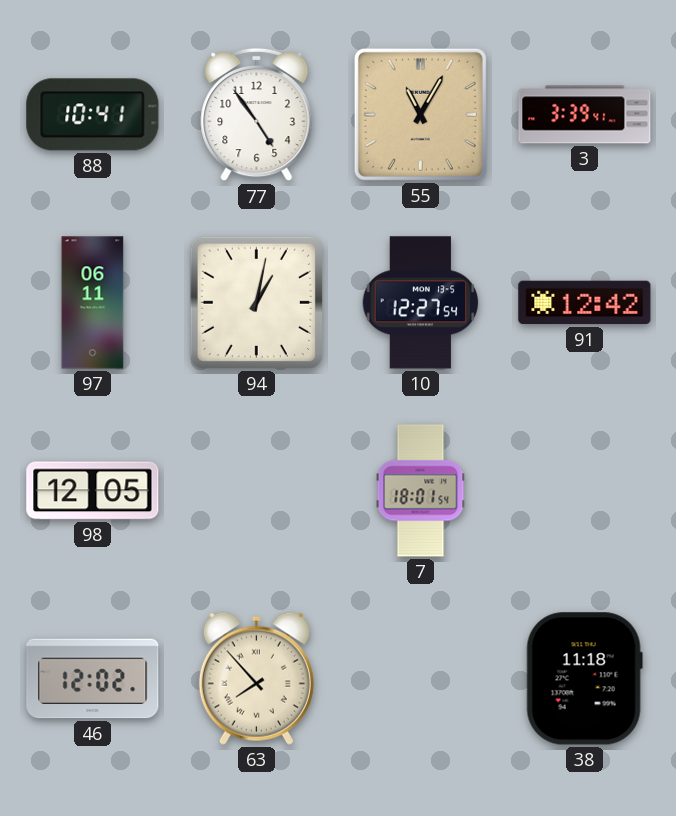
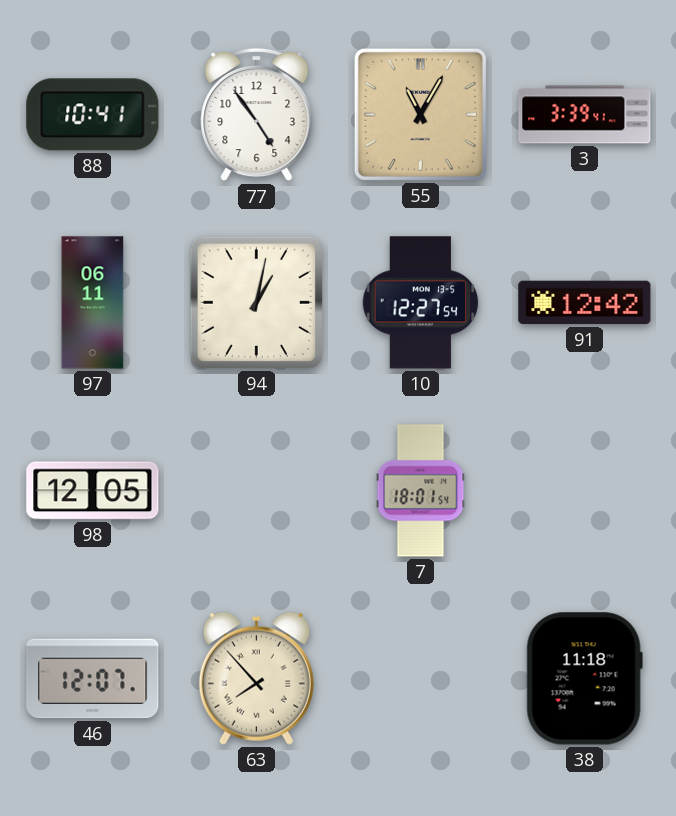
46: 12:02 -> 12:07
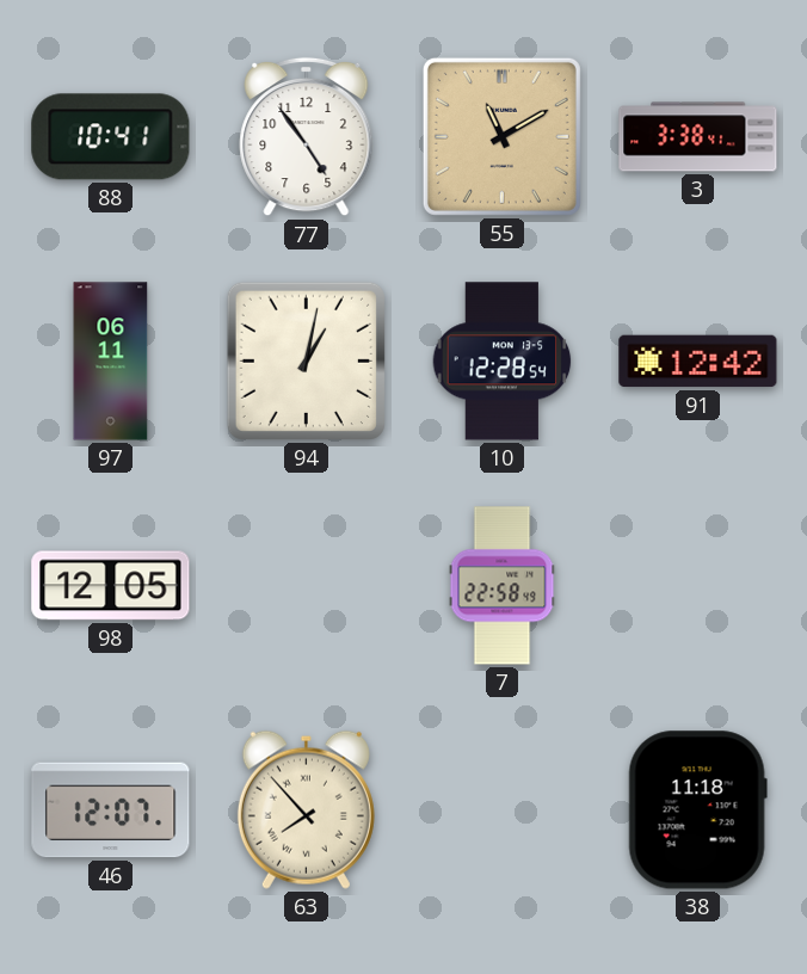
55: 11:05 -> 11:10
3: 3:39 -> 3:38
10: 12:27 -> 12:28
7: 18:01 -> 22:58
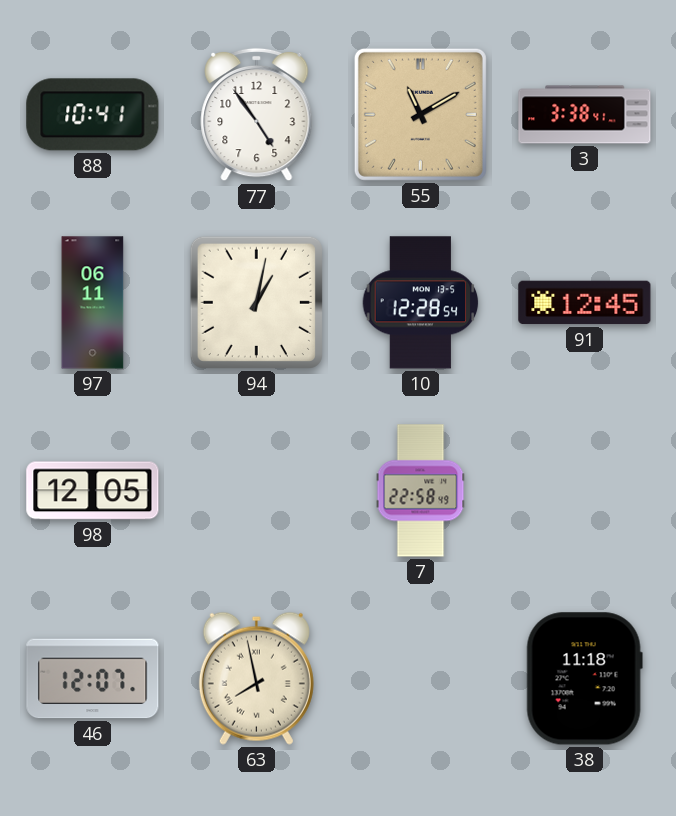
91: 12:42 -> 12:45
63: 7:53 -> 7:58
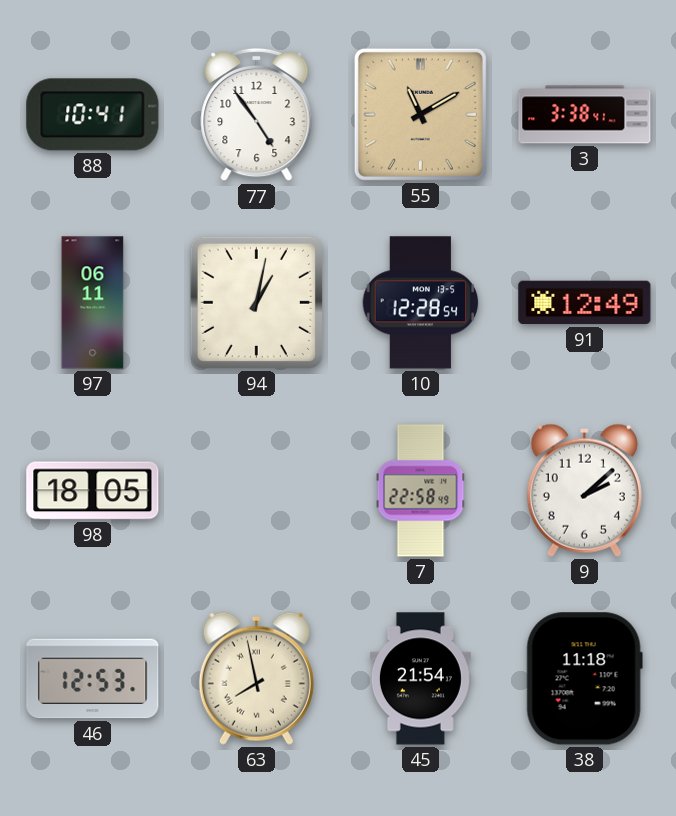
91: 12:45 -> 12:49
98: 12:05 -> 18:05
9: none -> 2:08
46: 12:07 -> 12:53
45: none -> 21:54
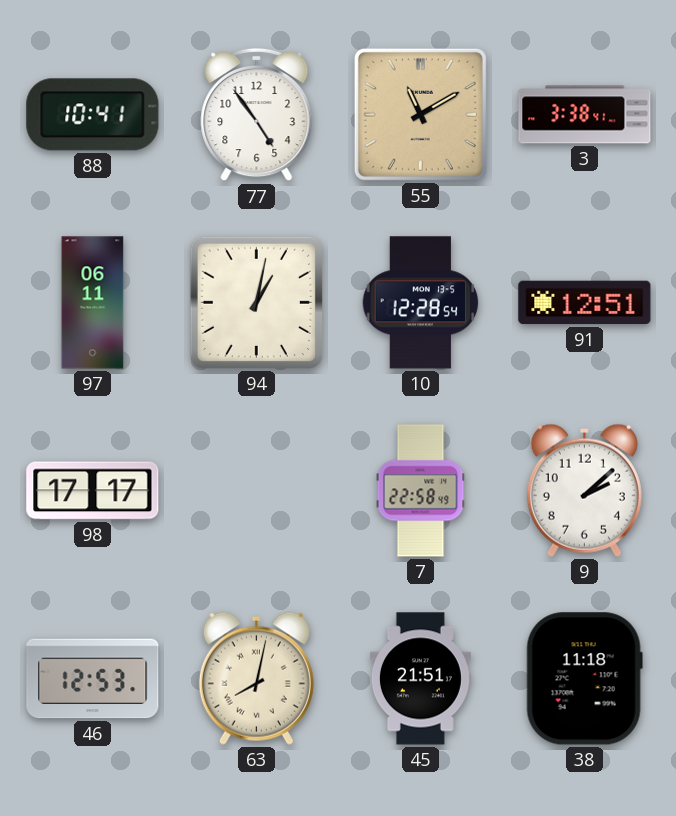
91: 12:49 -> 12:51
98: 18:05 -> 17:17
63: 7:58 -> 8:02
45: 21:54 -> 21:51
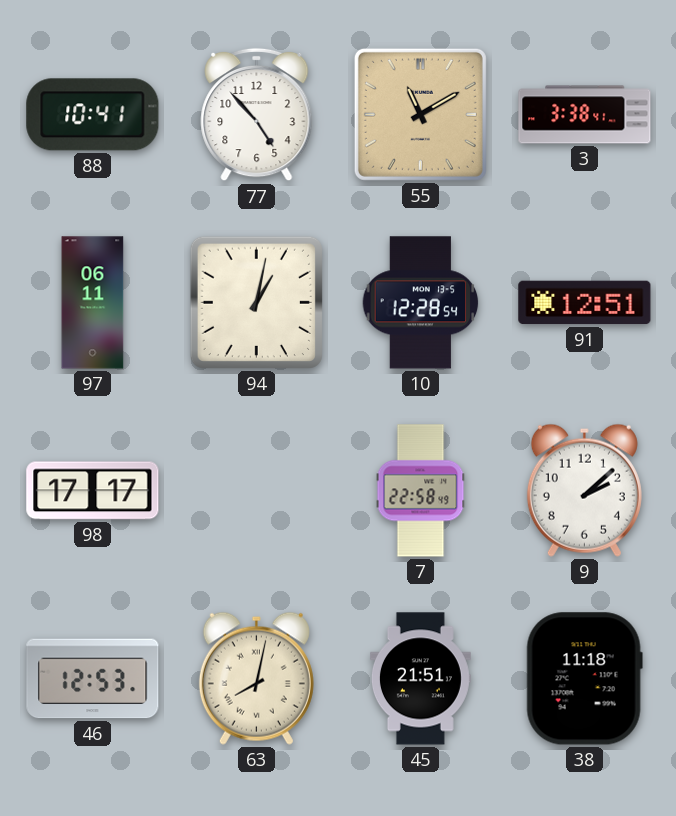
77: 4:54 -> 4:53
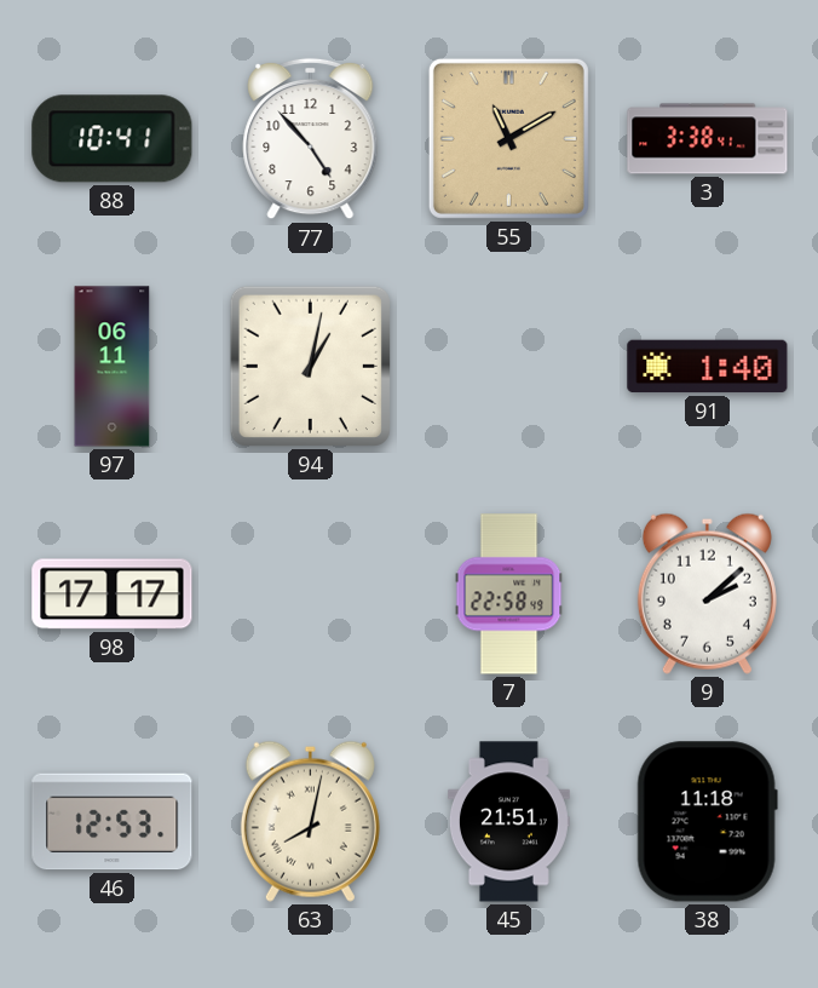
10: 12:28 -> none
91: 12:51 -> 1:40
